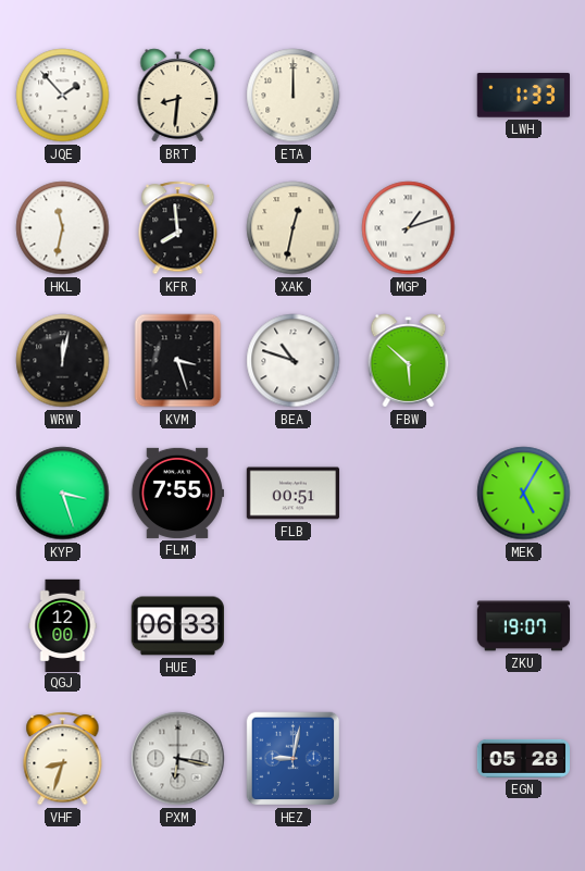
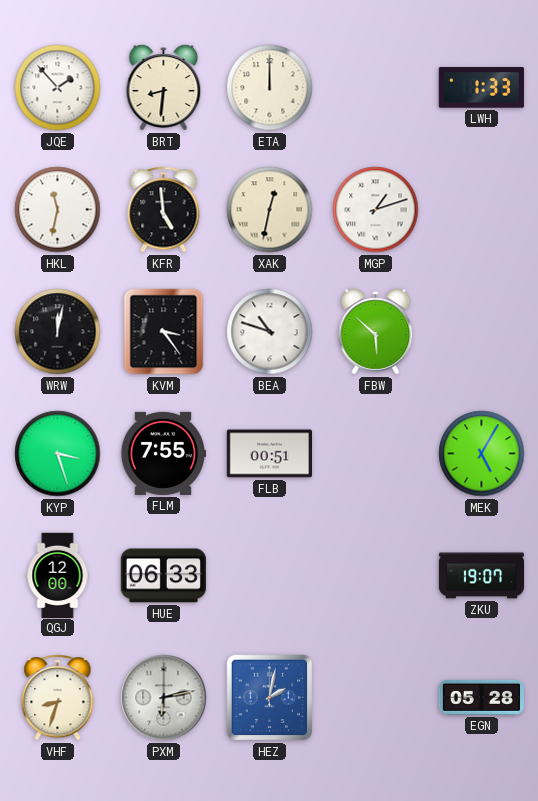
KFR: 7:59 -> 4:59
KVM: 3:27 -> 3:24
PXM: 6:17 -> 6:13
HEZ: 9:02 -> 2:02
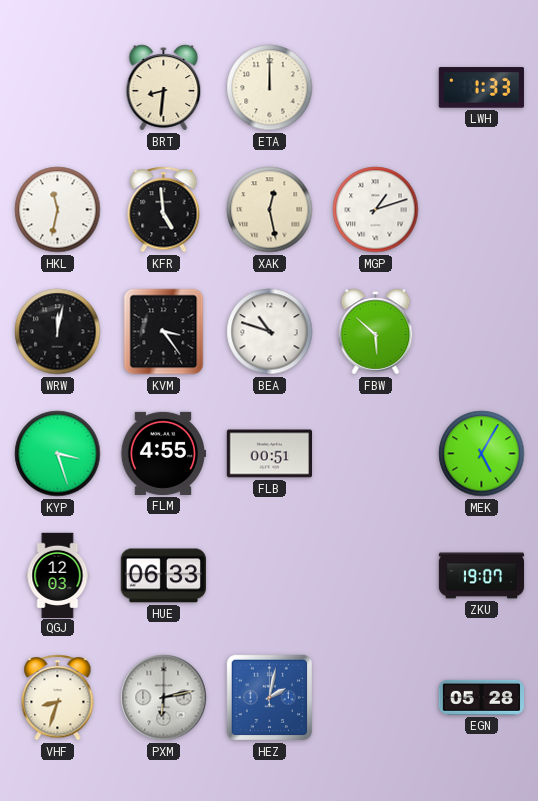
JQE: 1:53 -> none
XAK: 12:32 -> 12:28
FLM: 7:55 -> 4:55
QGJ: 12:00 -> 12:03
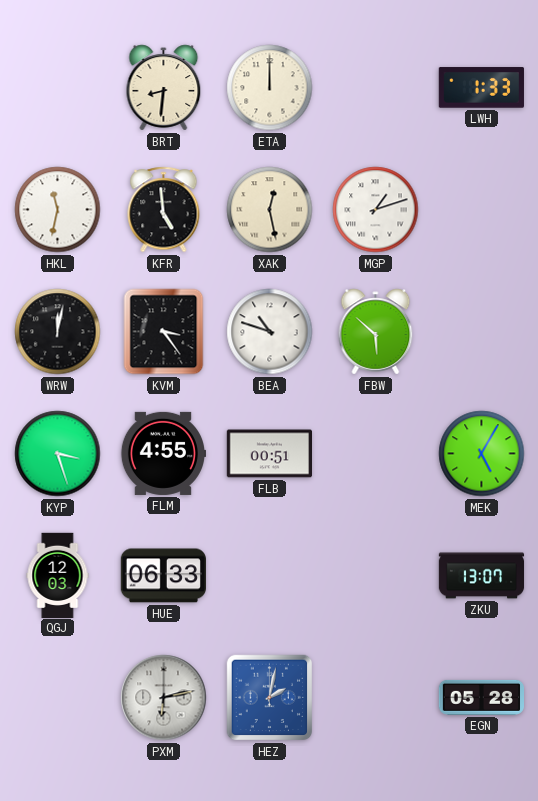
ZKU: 19:07 -> 13:07
VHF: 8:33 -> none
